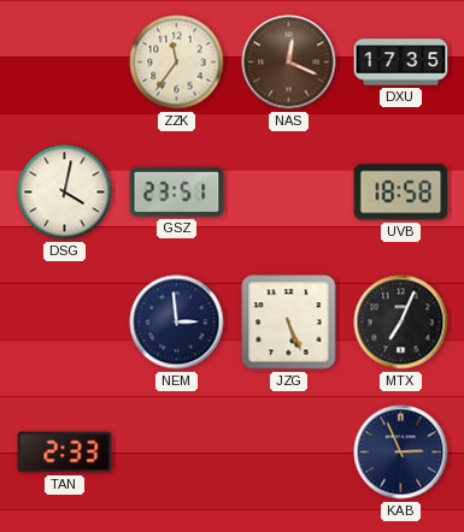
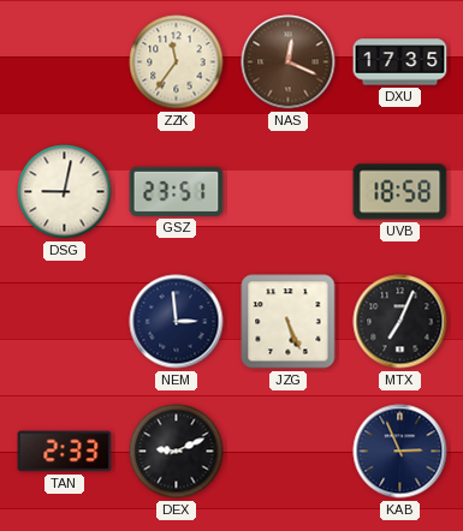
DSG: 4:02 -> 9:02
DEX: none -> 9:11
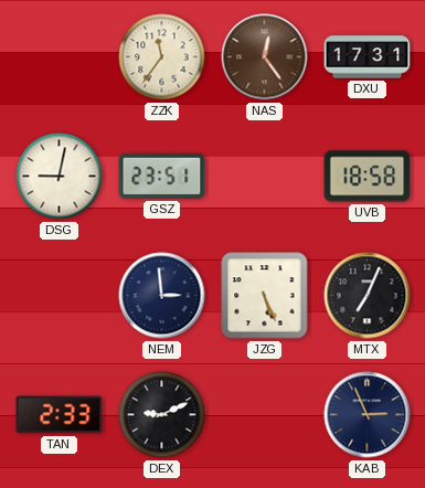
NAS: 12:19 -> 12:24
DXU: 17:35 -> 17:31
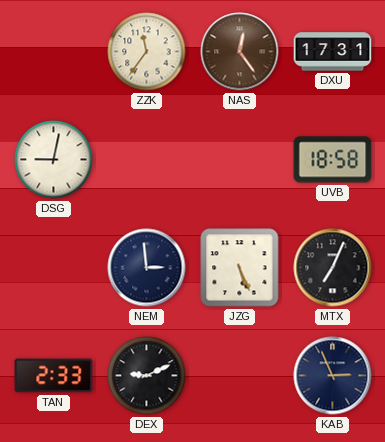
GSZ: 23:51 -> none
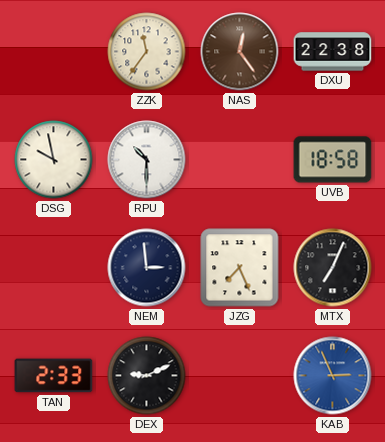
DXU: 17:31 -> 22:38
DSG: 9:02 -> 9:58
RPU: none -> 10:30
JZG: 5:26 -> 7:26
KAB dial: navy -> blue
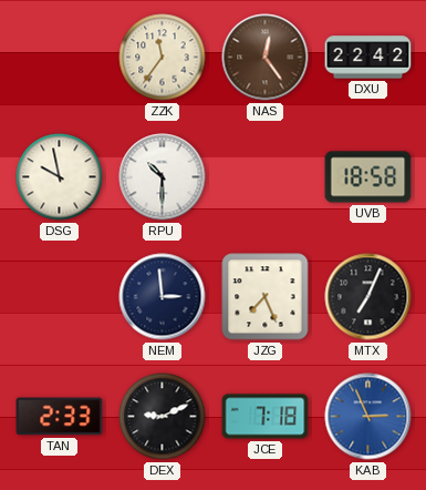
DXU: 22:38 -> 22:42
JCE: none -> 7:18
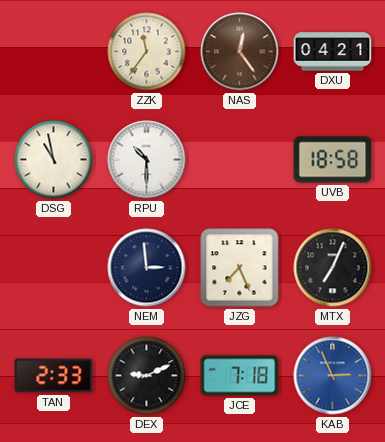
DXU: 22:42 -> 04:21
DSG: 9:58 -> 10:58
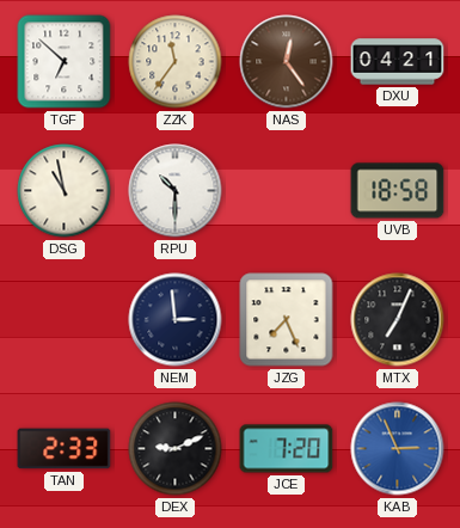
TGF: none -> 6:52
JCE: 7:18 -> 7:20
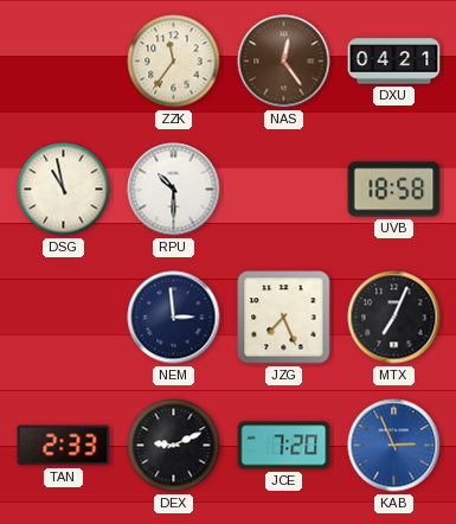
TGF: 6:52 -> none
